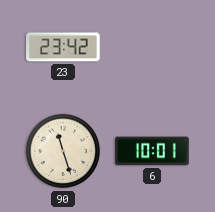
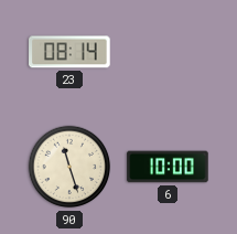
23: 23:42 -> 08:14
6: 10:01 -> 10:00
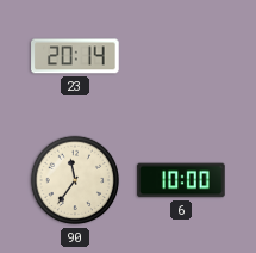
23: 08:14 -> 20:14
90: 11:27 -> 11:36
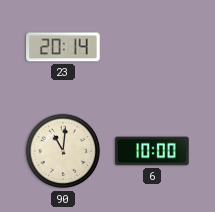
90: 11:36 -> 11:01
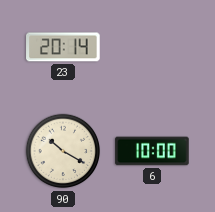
90: 11:01 -> 10:20
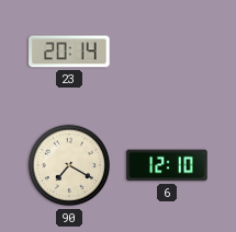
90: 10:20 -> 7:20
6: 10:00 -> 12:10
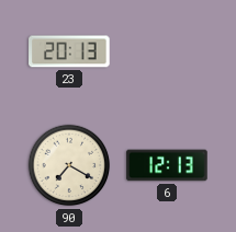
23: 20:14 -> 20:13
6: 12:10 -> 12:13
